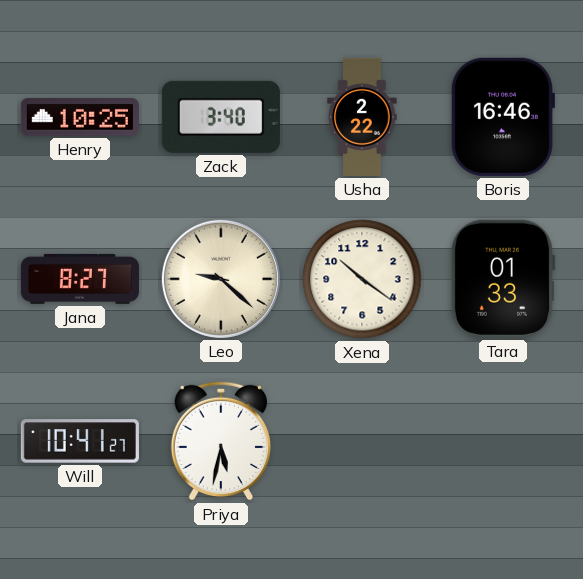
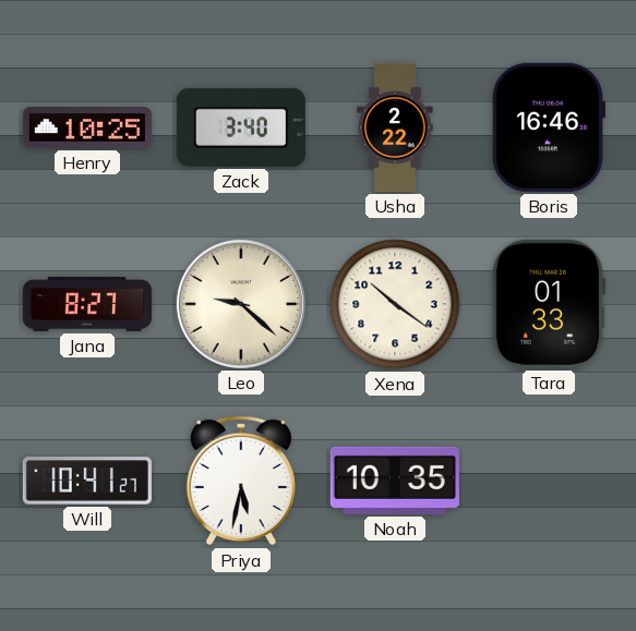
Noah: none -> 10:35
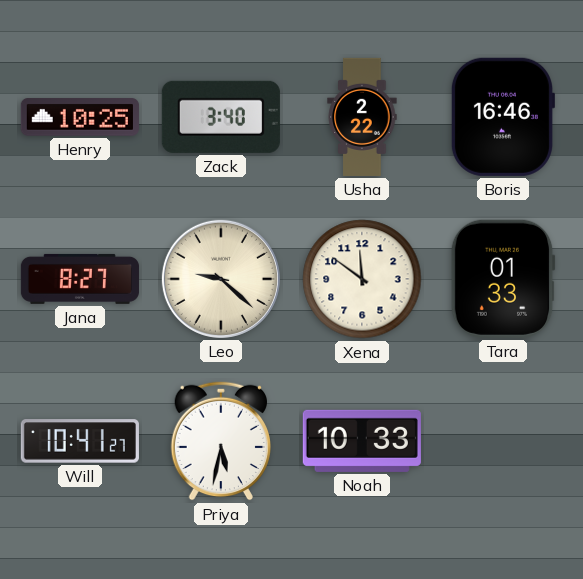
Xena: 10:21 -> 11:51
Noah: 10:35 -> 10:33
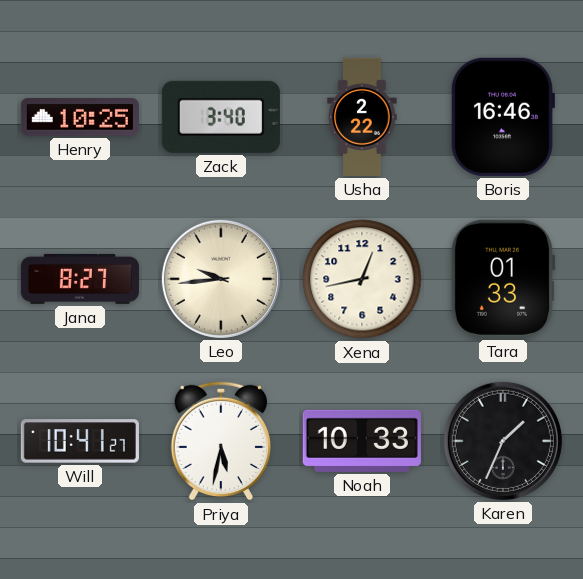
Leo: 9:22 -> 9:44
Xena: 11:51 -> 12:43
Karen: none -> 1:34
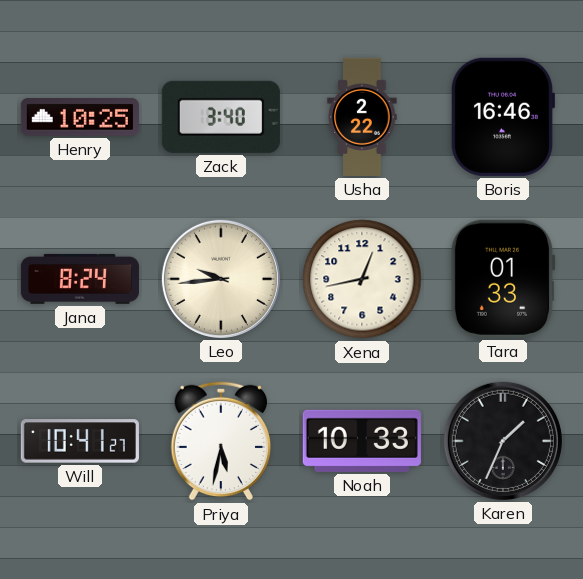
Jana: 8:27 -> 8:24
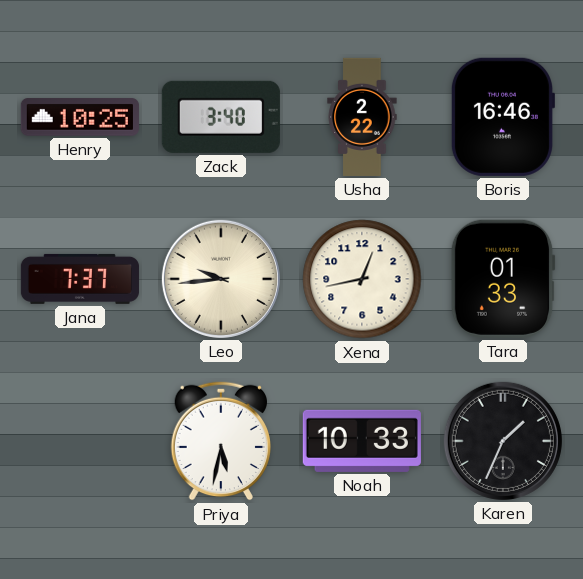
Jana: 8:24 -> 7:37
Will: 10:41 -> none
